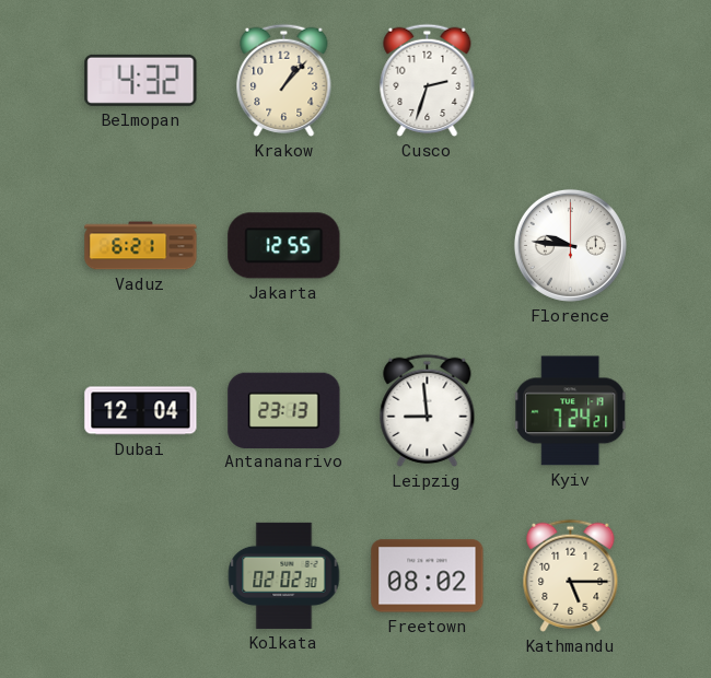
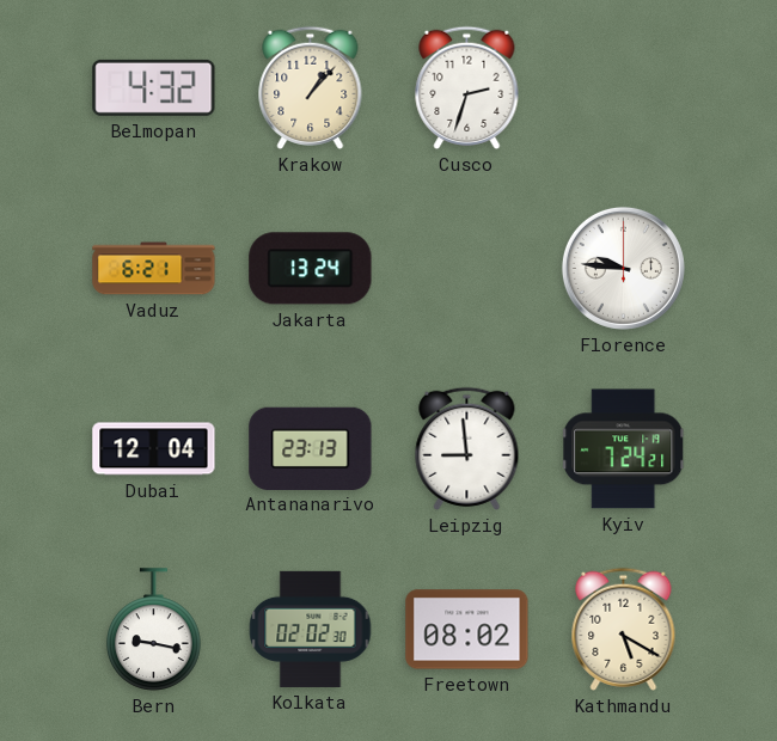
Jakarta: 12:55 -> 13:24
Bern: none -> 9:17
Kathmandu: 5:15 -> 5:20
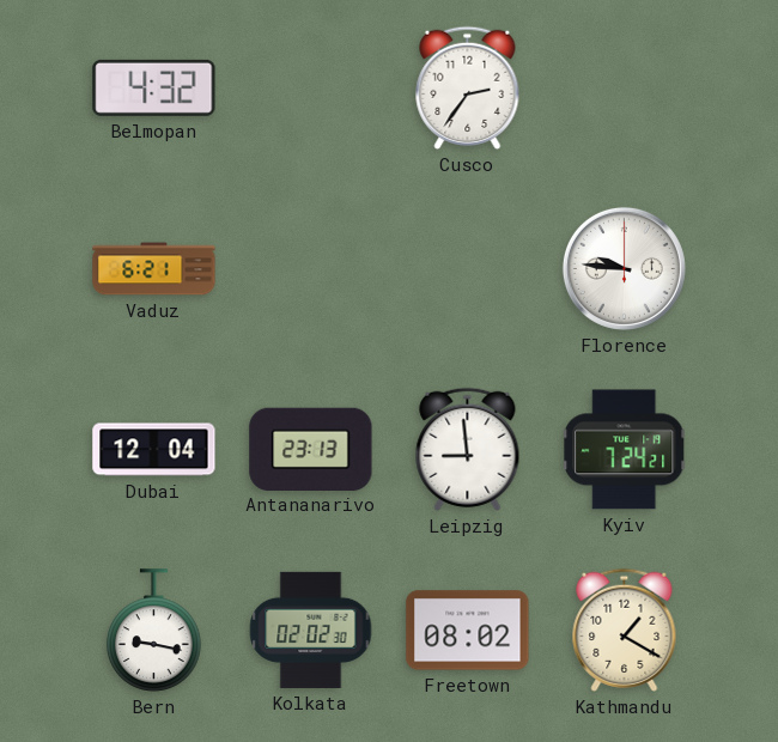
Krakow: 1:07 -> none
Cusco: 2:33 -> 2:36
Jakarta: 13:24 -> none
Kathmandu: 5:20 -> 1:20
